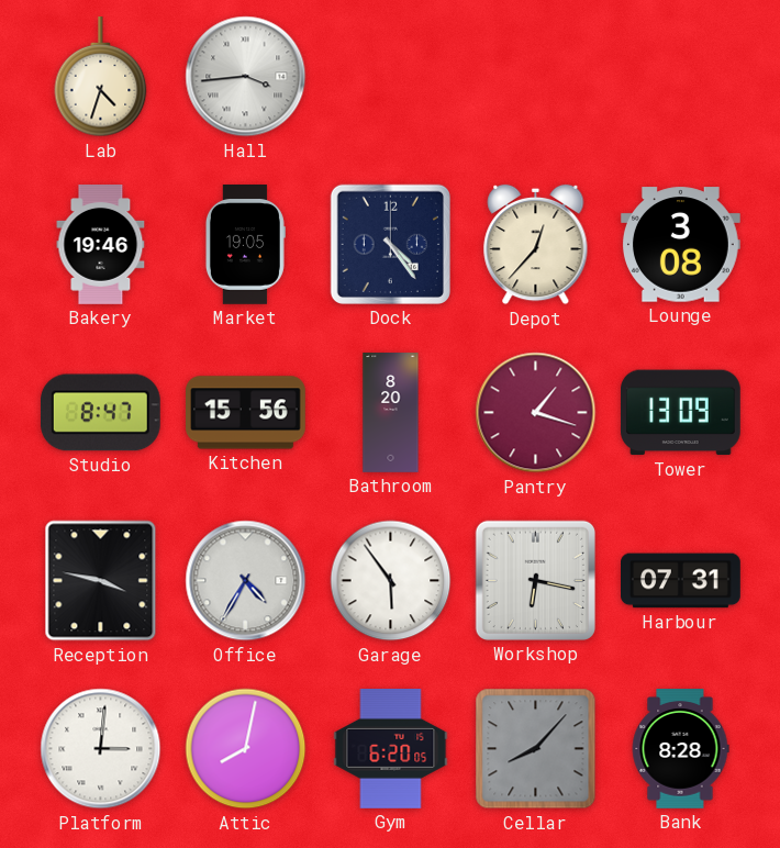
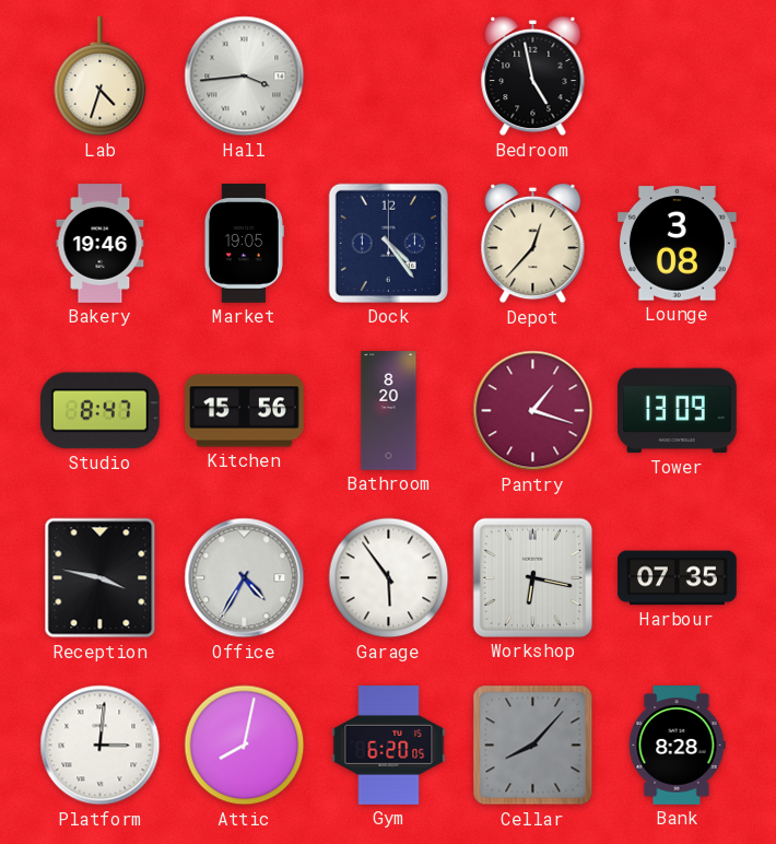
Bedroom: none -> 4:58
Harbour: 07:31 -> 07:35
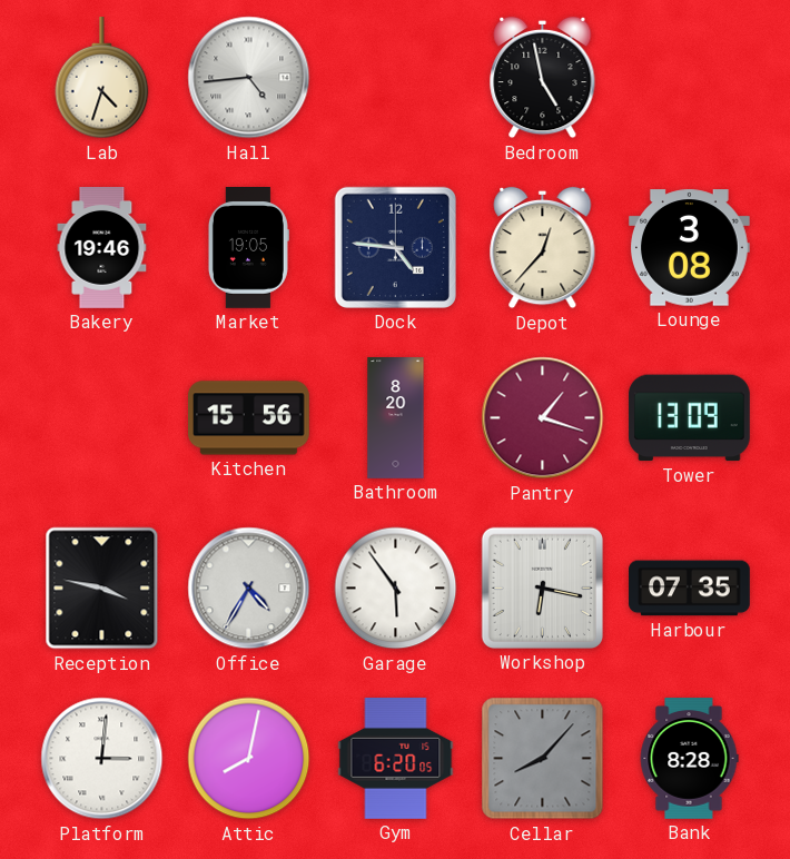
Hall: 3:44 -> 4:44
Dock: 4:24 -> 4:46
Studio: 8:47 -> none
